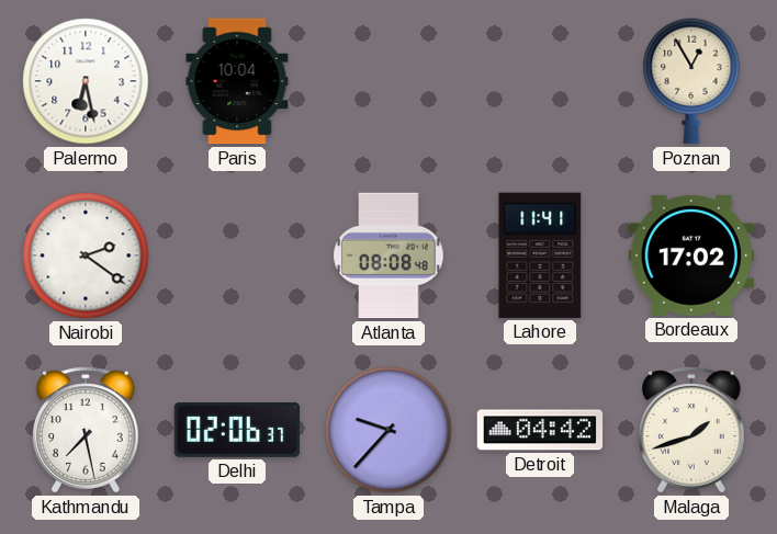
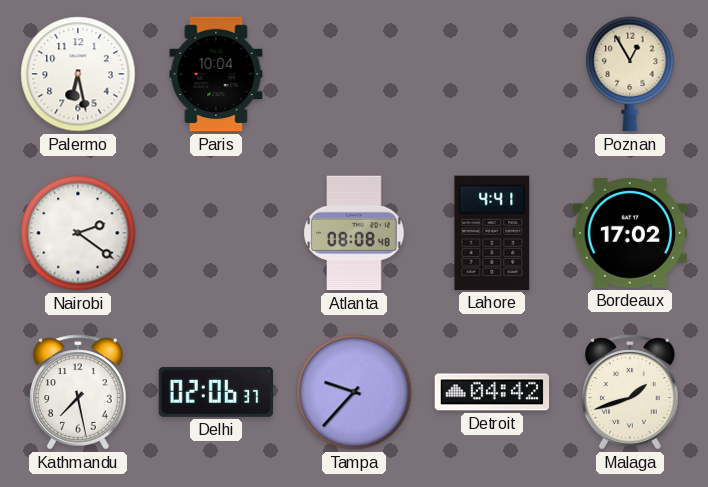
Lahore: 11:41 -> 4:41
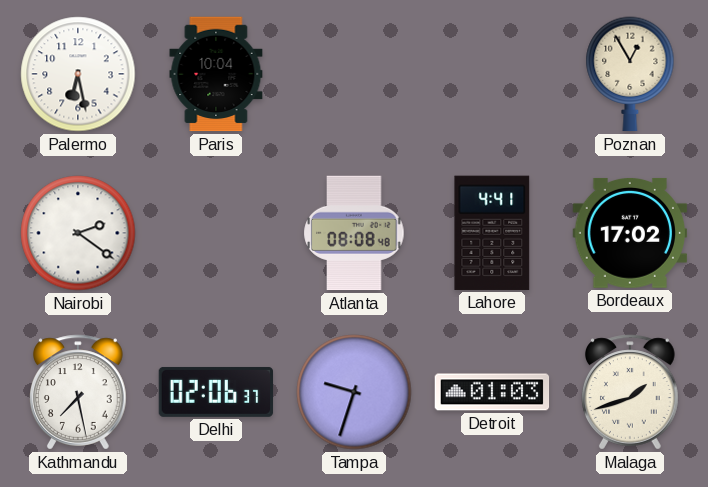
Tampa: 9:37 -> 9:33
Detroit: 04:42 -> 01:03
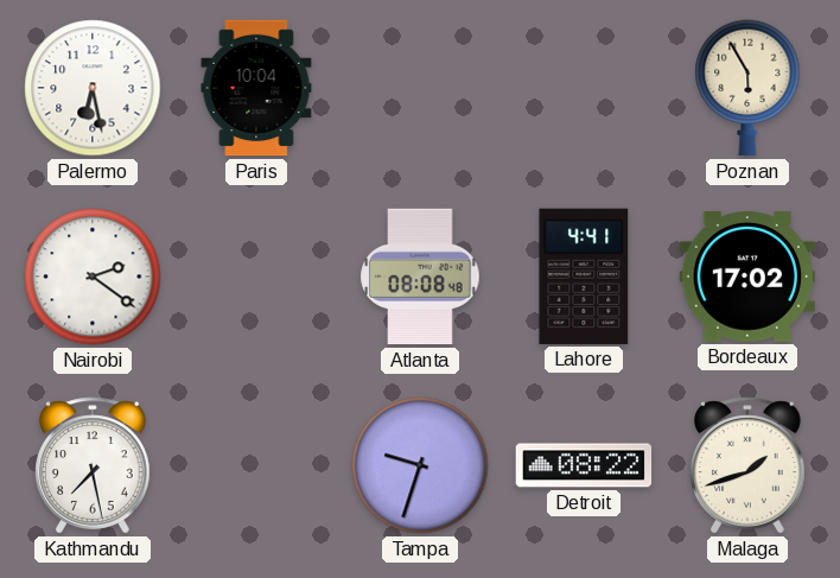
Poznan: 12:55 -> 5:55
Delhi: 02:06 -> none
Detroit: 01:03 -> 08:22
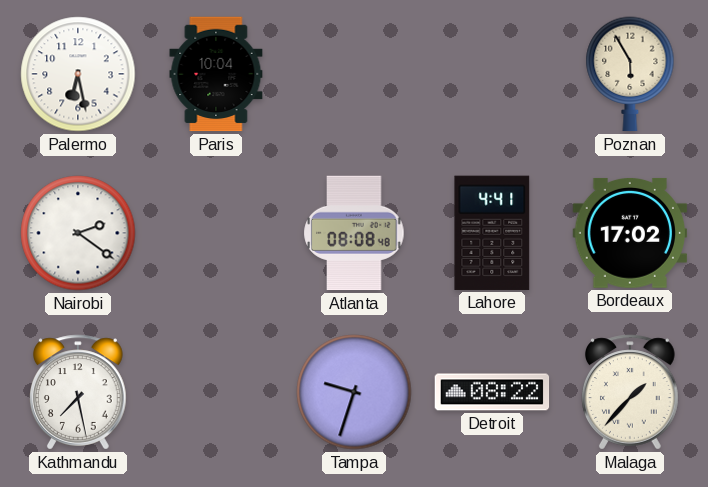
Malaga: 1:42 -> 1:37
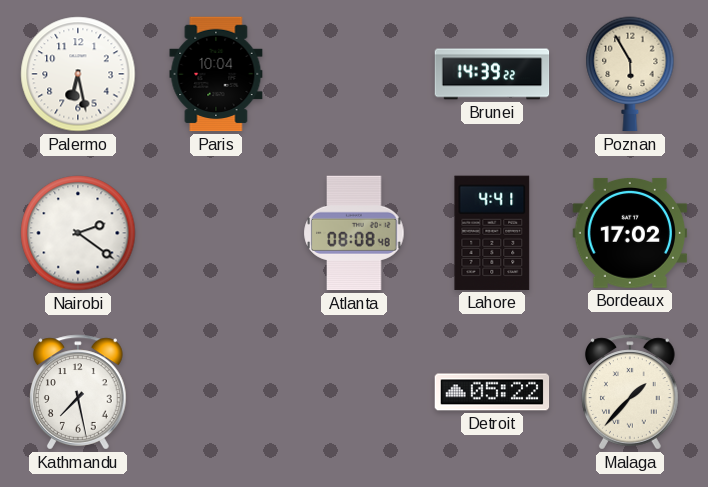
Brunei: none -> 14:39
Tampa: 9:33 -> none
Detroit: 08:22 -> 05:22
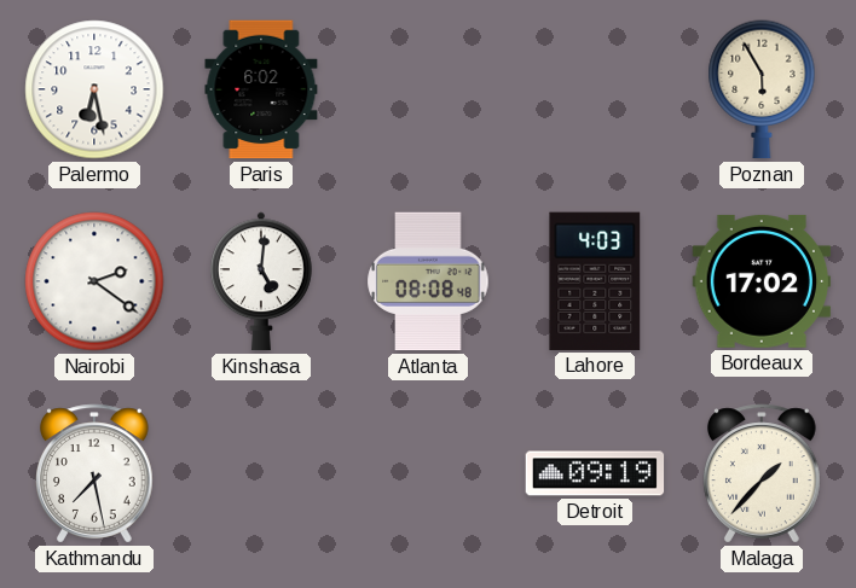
Paris: 10:04 -> 6:02
Brunei: 14:39 -> none
Kinshasa: none -> 5:01
Lahore: 4:41 -> 4:03
Detroit: 05:22 -> 09:19
